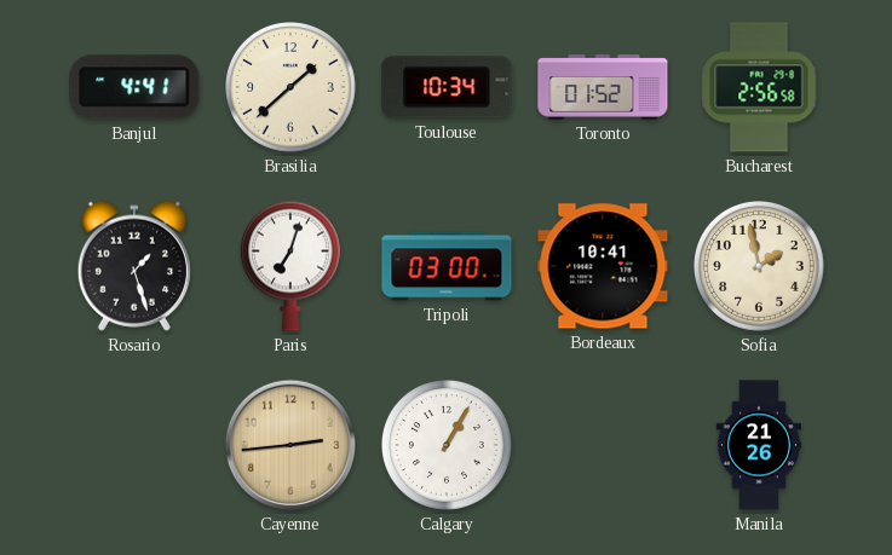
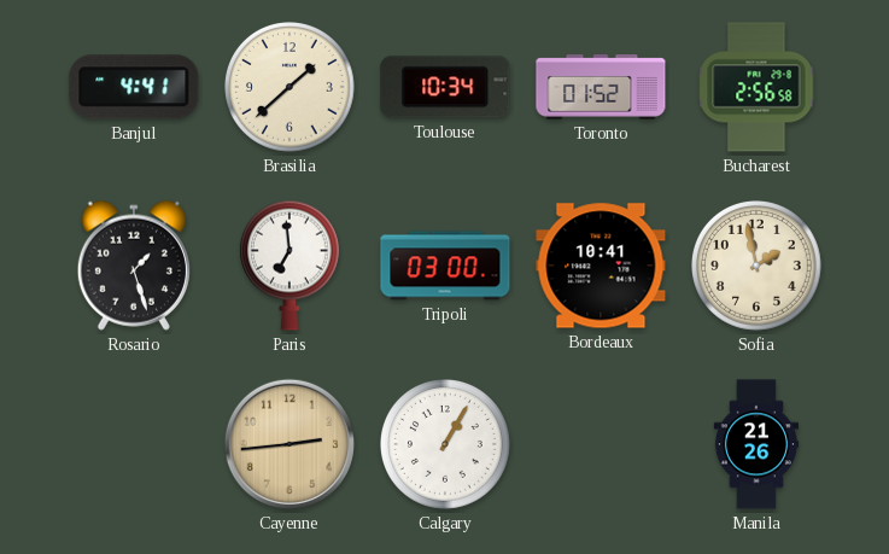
Paris: 7:03 -> 6:59
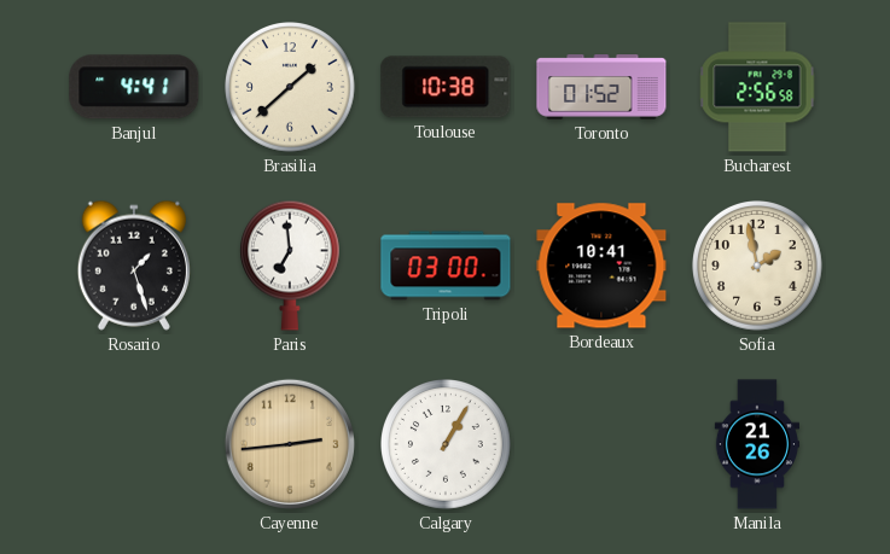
Toulouse: 10:34 -> 10:38
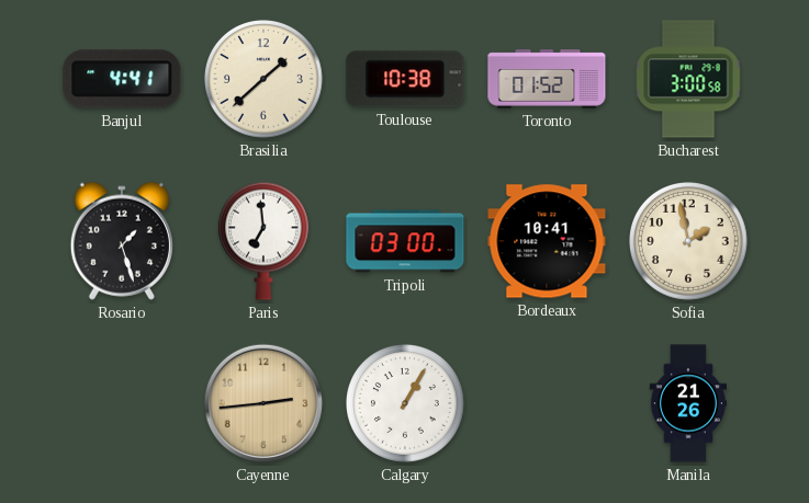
Bucharest: 2:56 -> 3:00
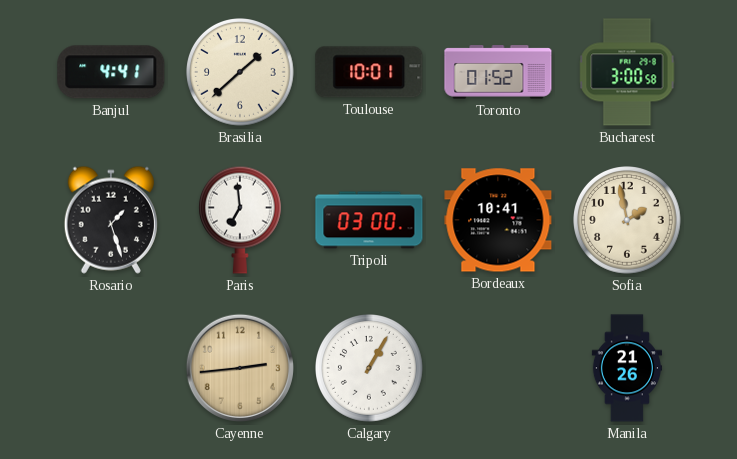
Toulouse: 10:38 -> 10:01
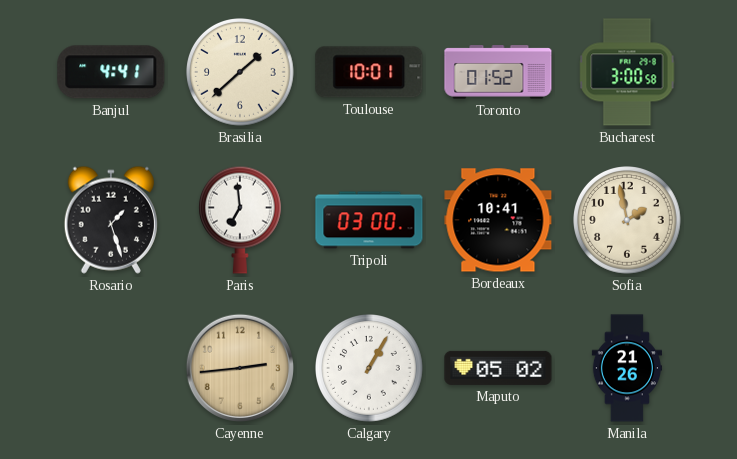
Maputo: none -> 05:02
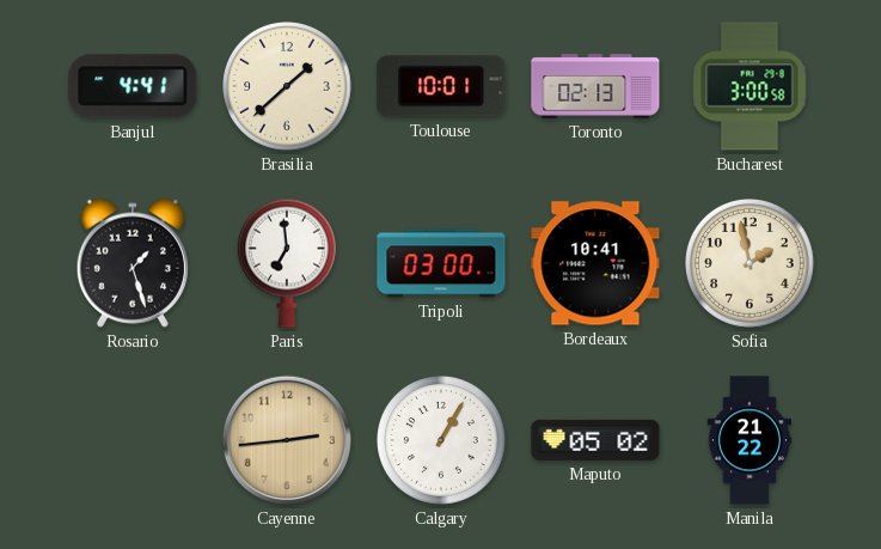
Toronto: 01:52 -> 02:13
Manila: 21:26 -> 21:22
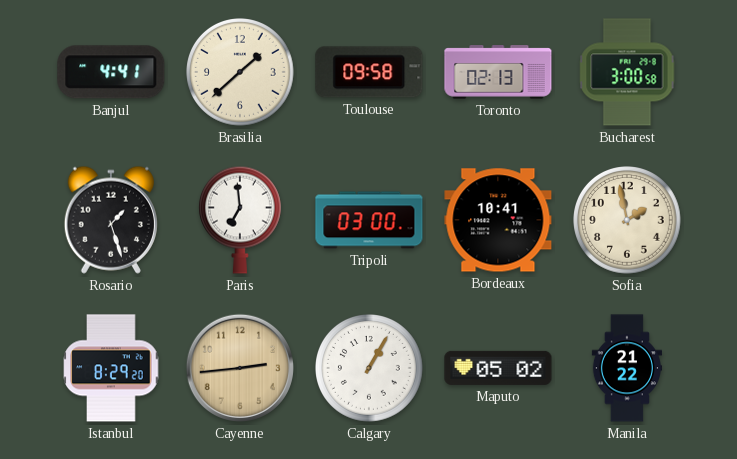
Toulouse: 10:01 -> 09:58
Istanbul: none -> 8:29
